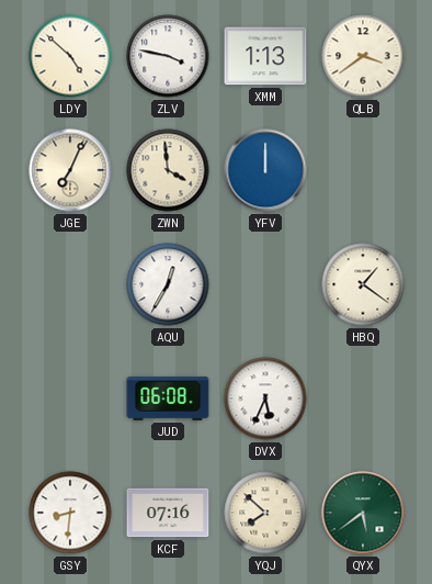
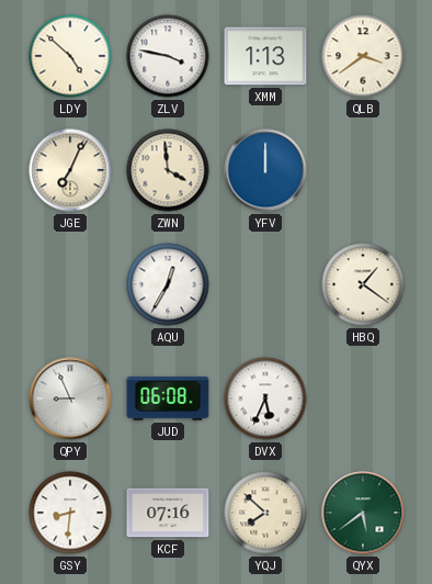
QPY: none -> 8:56
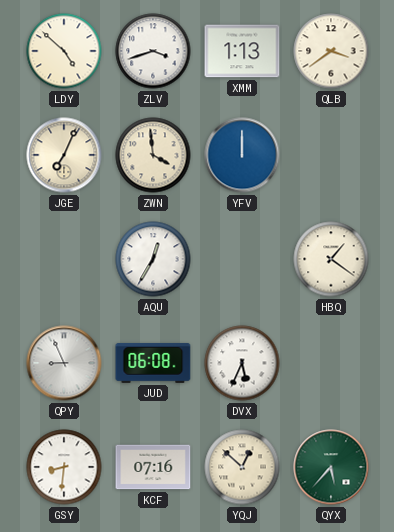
ZLV: 3:47 -> 3:42
YQJ: 7:52 -> 12:52
QYX: 5:39 -> 5:37
